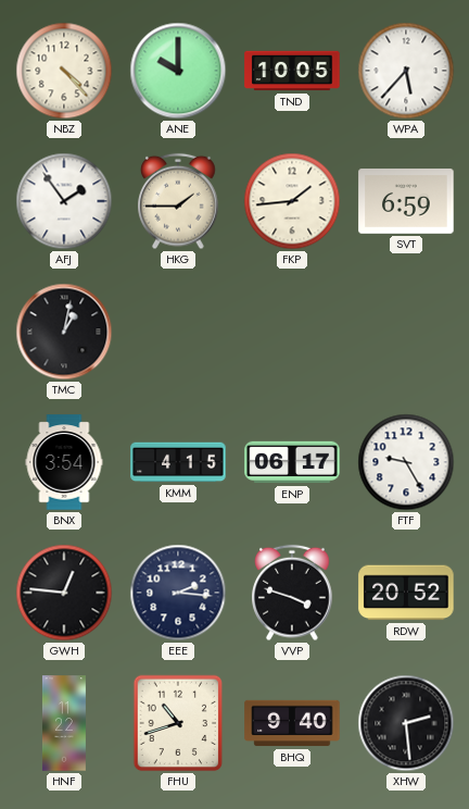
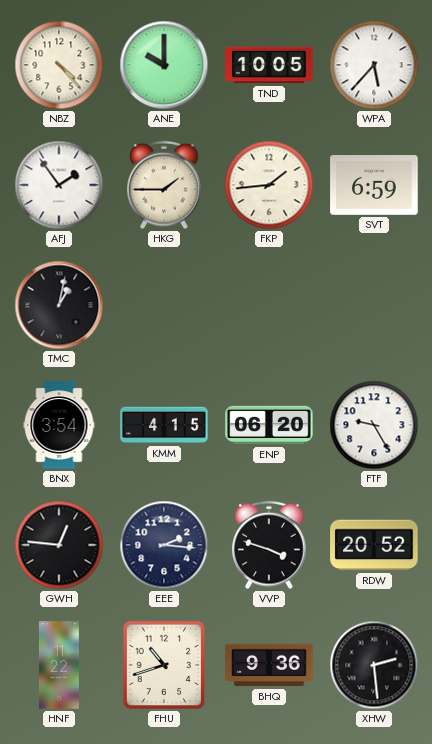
ENP: 06:17 -> 06:20
BHQ: 9:40 -> 9:36
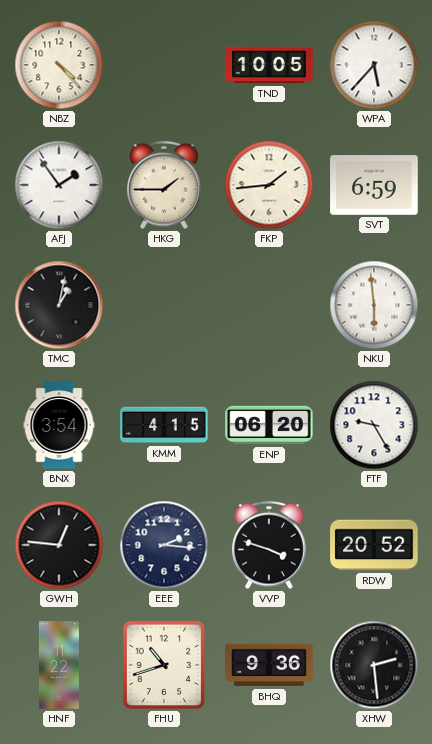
ANE: 10:00 -> none
NKU: none -> 5:59
